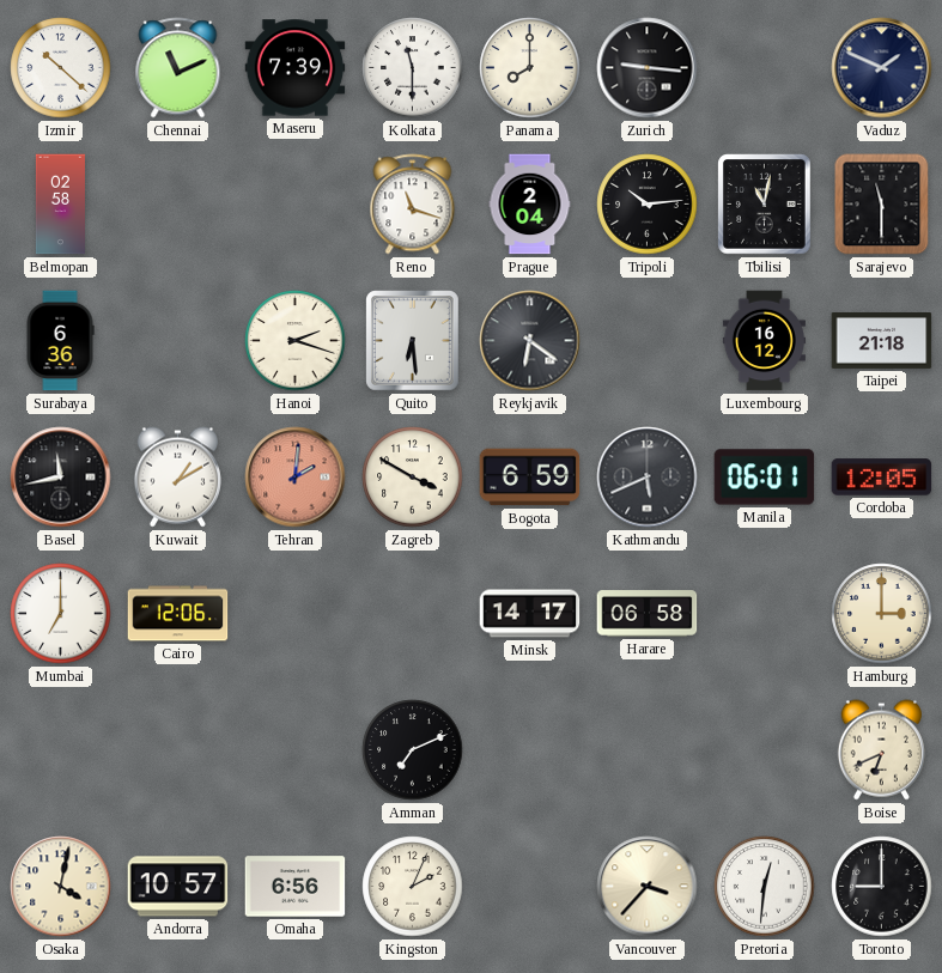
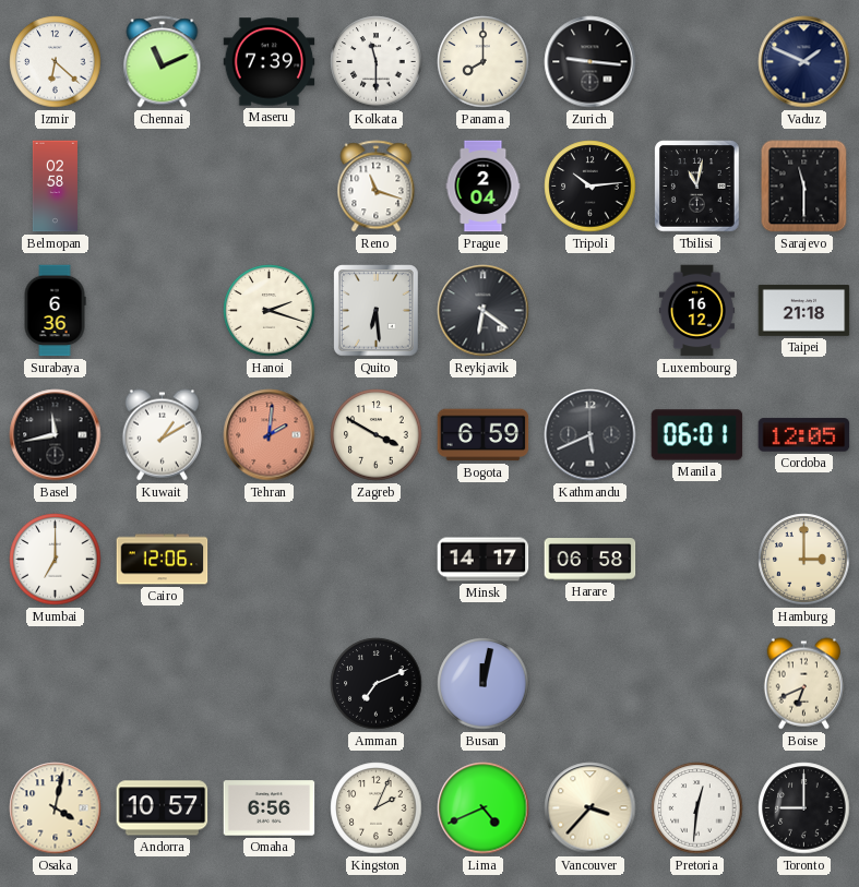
Izmir: 10:22 -> 6:22
Busan: none -> 12:02
Lima: none -> 4:41
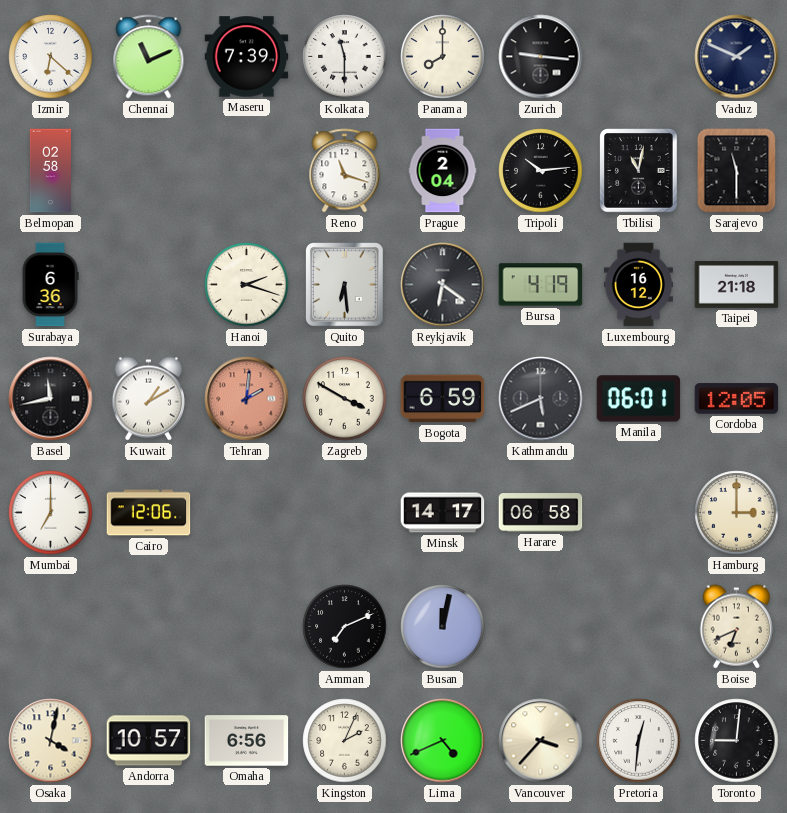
Bursa: none -> 4:19
Toronto: 9:00 -> 9:01
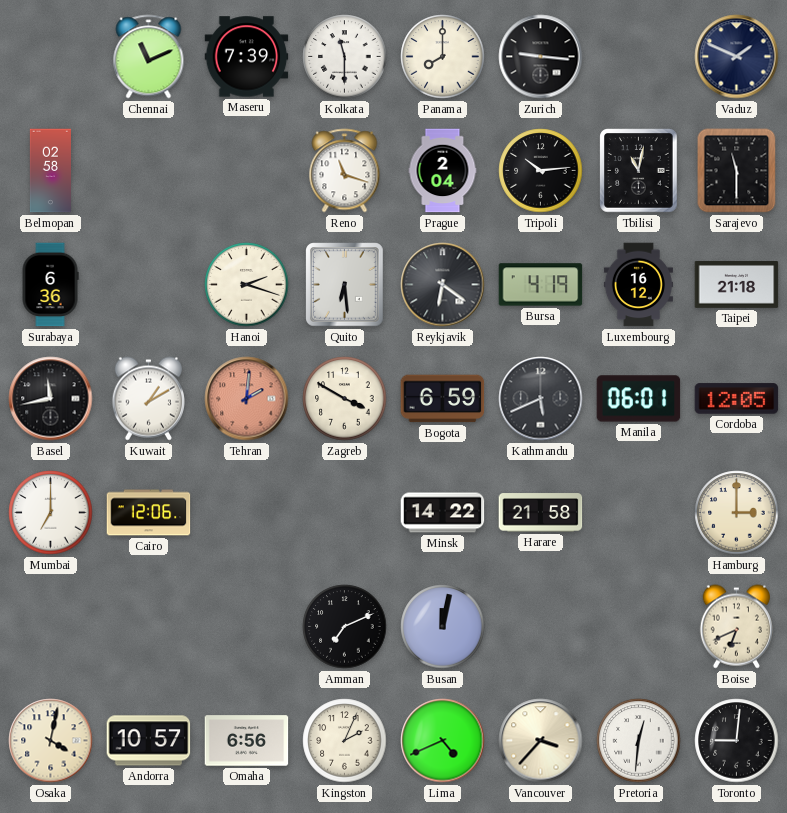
Izmir: 6:22 -> none
Minsk: 14:17 -> 14:22
Harare: 06:58 -> 21:58
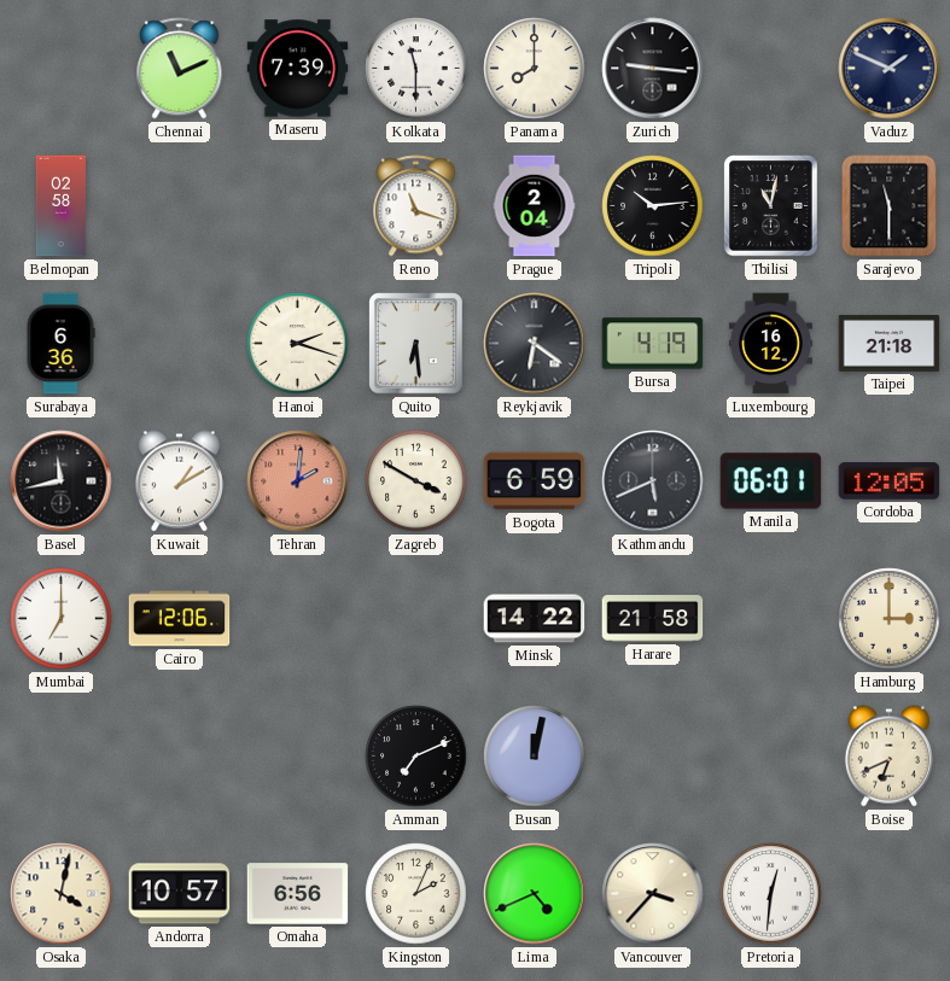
Toronto: 9:01 -> none
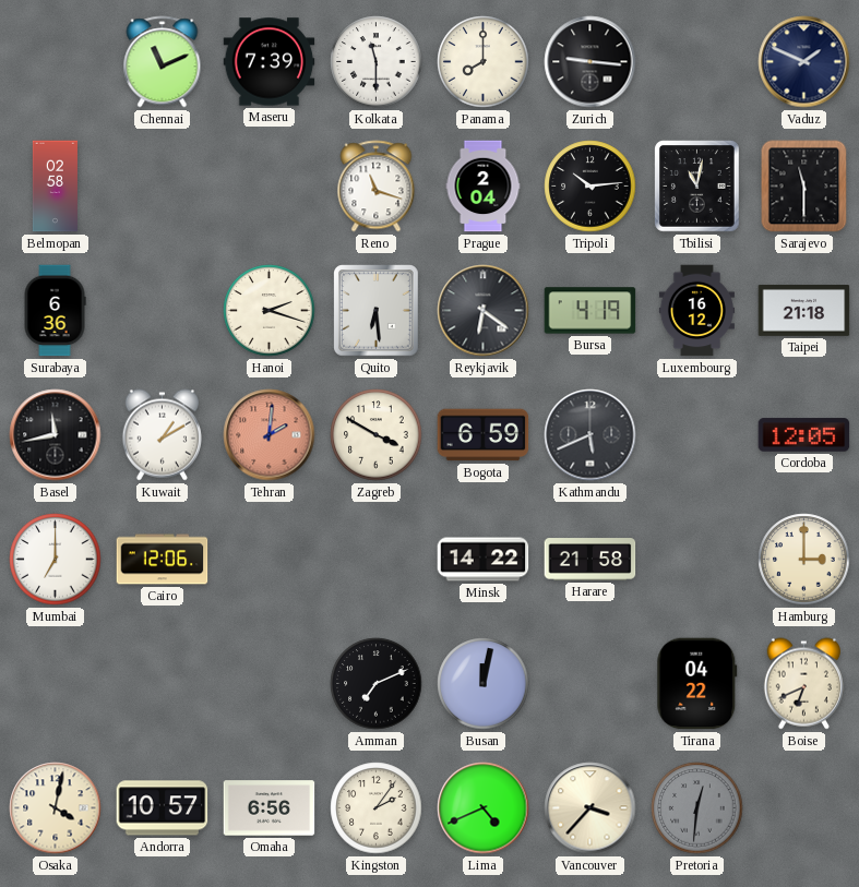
Manila: 06:01 -> none
Tirana: none -> 04:22
Kingston: 2:04 -> 2:06
Pretoria dial: white -> grey
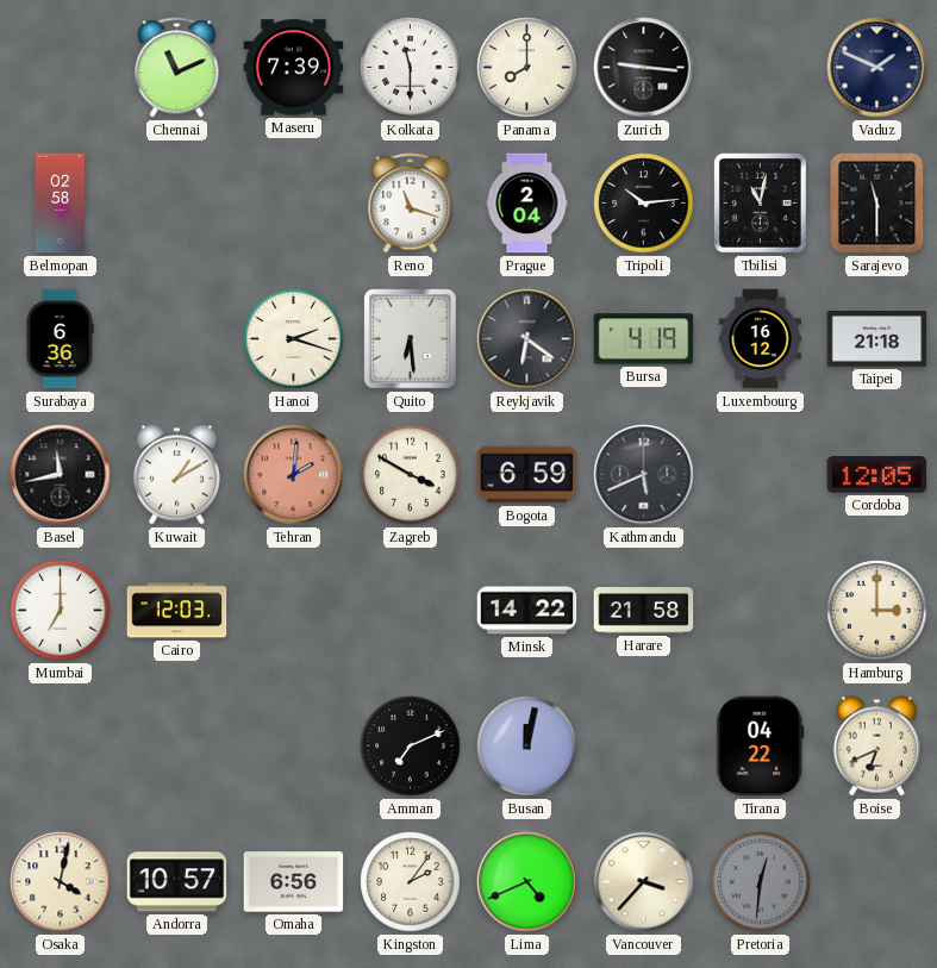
Cairo: 12:06 -> 12:03
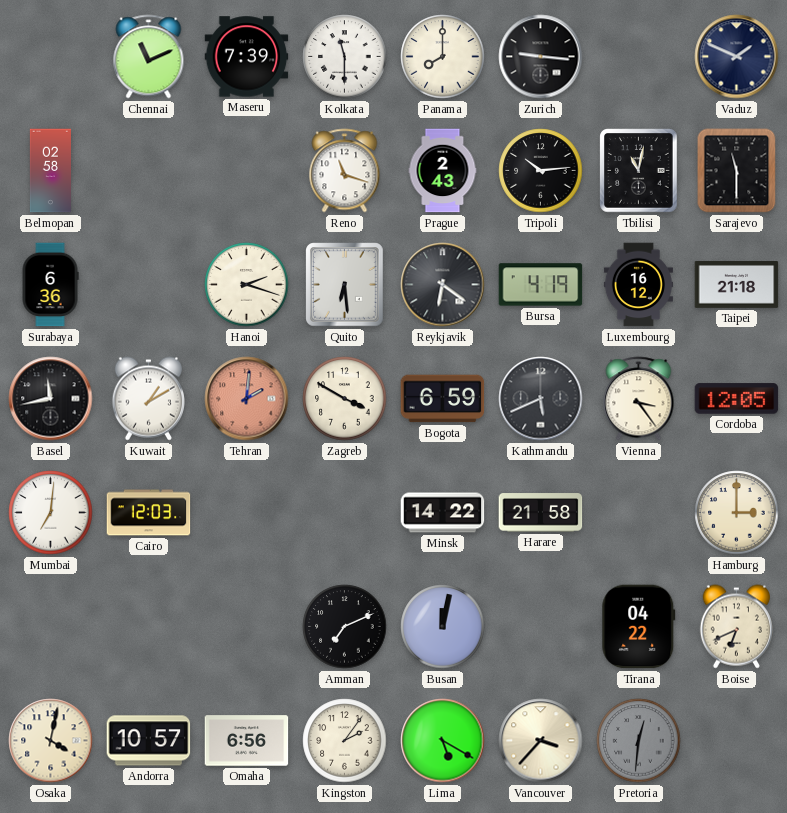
Prague: 2:04 -> 2:43
Vienna: none -> 3:24
Mumbai: 7:00 -> 7:01
Lima: 4:41 -> 5:20
